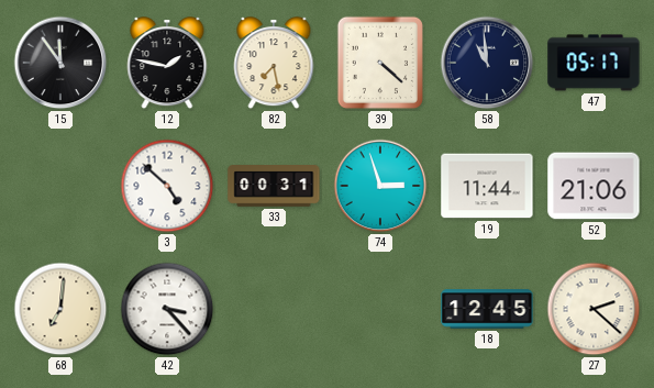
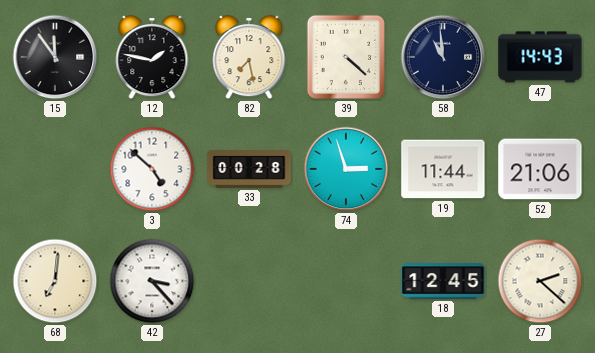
47: 05:17 -> 14:43
33: 00:31 -> 00:28
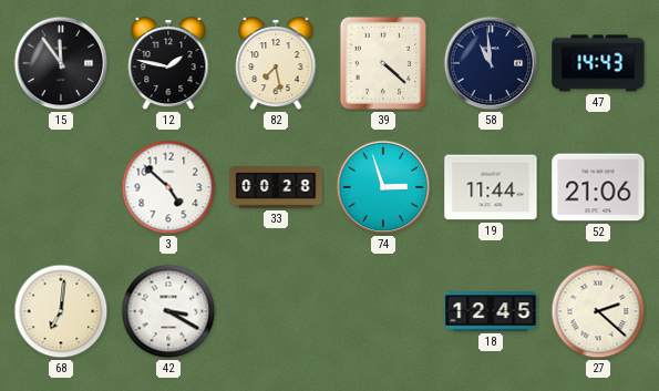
42: 3:23 -> 3:20
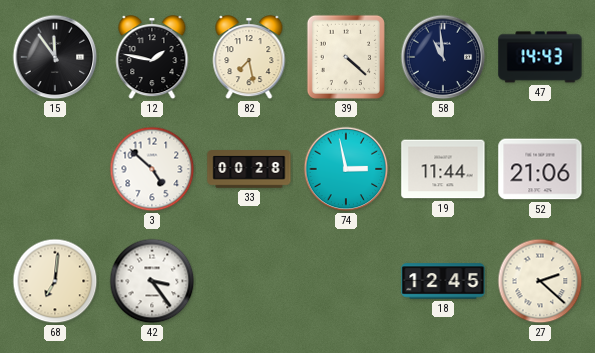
74: 2:57 -> 2:58
42: 3:20 -> 3:24
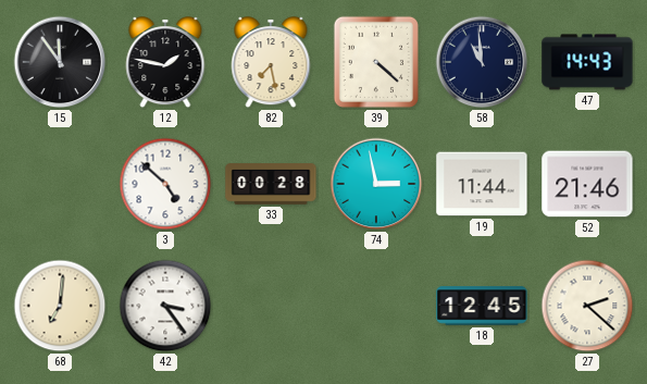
52: 21:06 -> 21:46
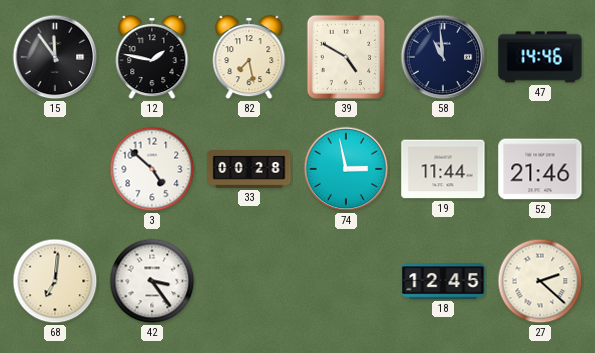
39: 4:22 -> 4:50
47: 14:43 -> 14:46
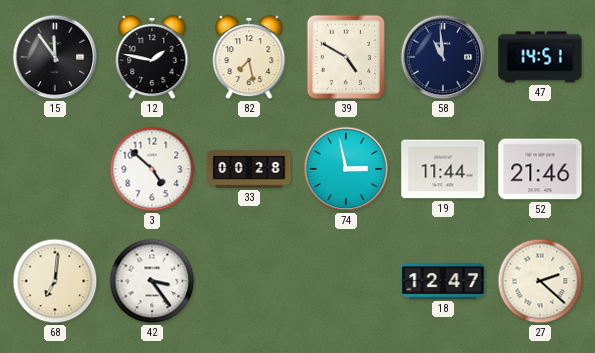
47: 14:46 -> 14:51
18: 12:45 -> 12:47
